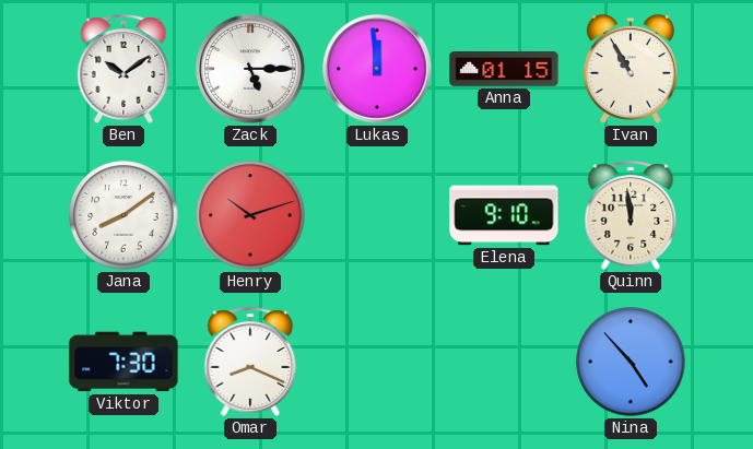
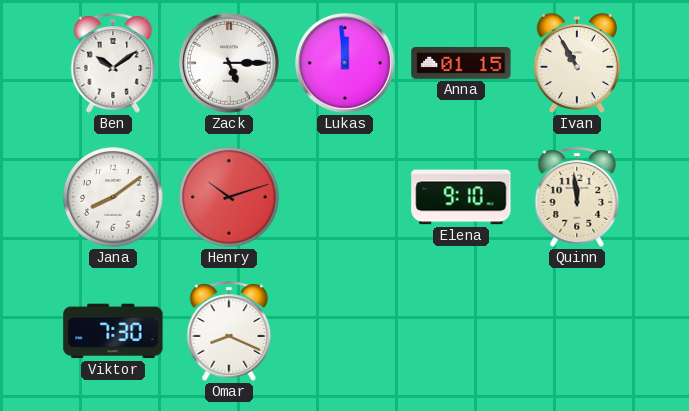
Nina: 4:53 -> none
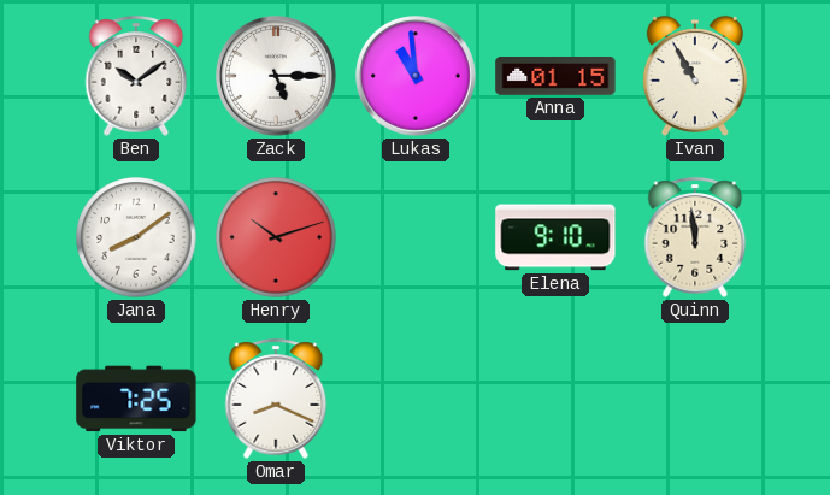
Lukas: 11:59 -> 10:59
Viktor: 7:30 -> 7:25
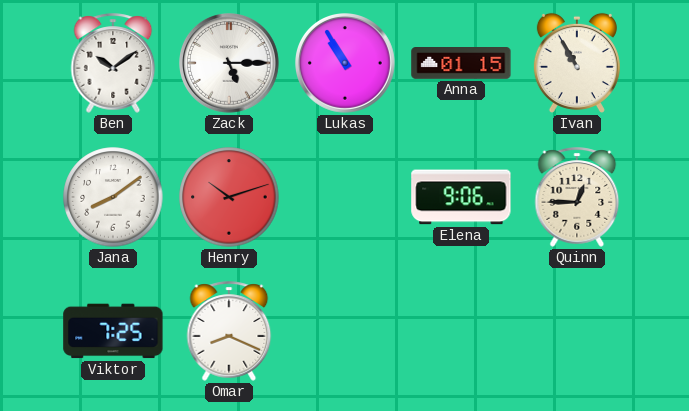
Lukas: 10:59 -> 10:55
Elena: 9:10 -> 9:06
Quinn: 11:59 -> 12:45
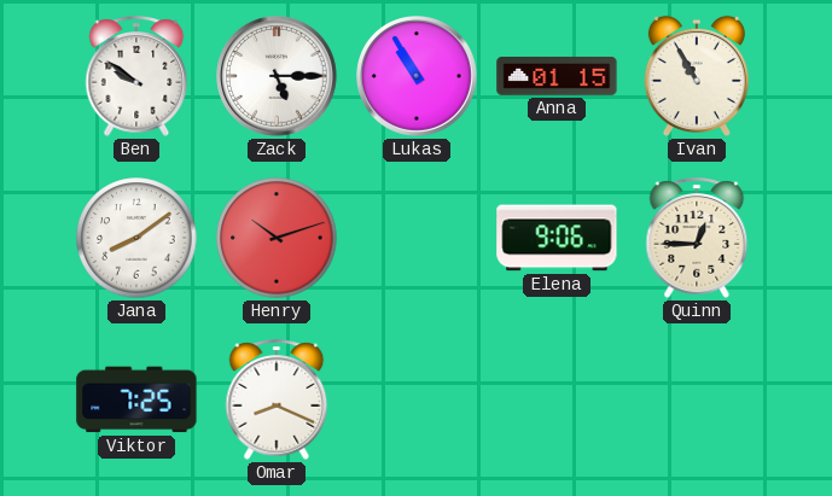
Ben: 10:09 -> 9:51
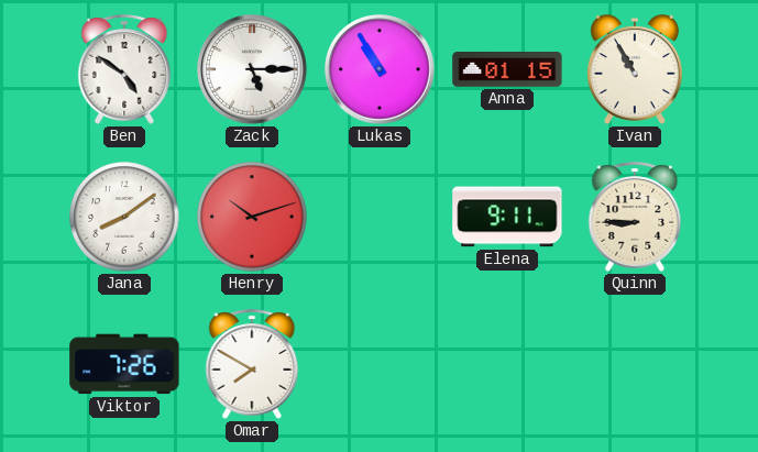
Ben: 9:51 -> 4:51
Elena: 9:06 -> 9:11
Quinn: 12:45 -> 8:45
Viktor: 7:25 -> 7:26
Omar: 8:19 -> 7:50
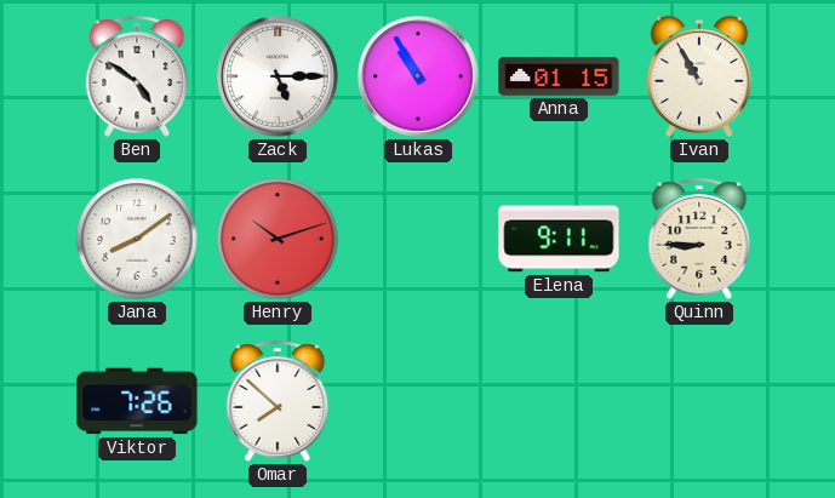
Omar: 7:50 -> 7:52
